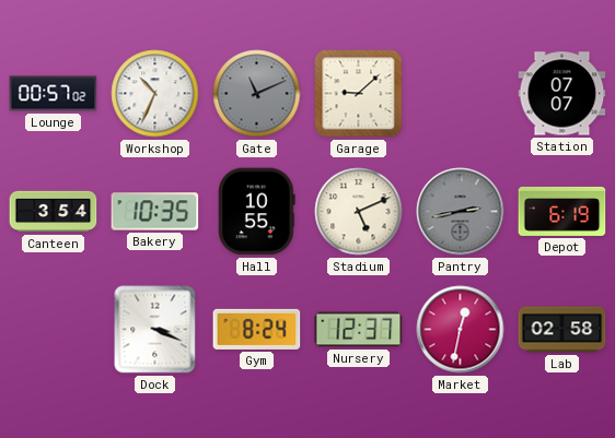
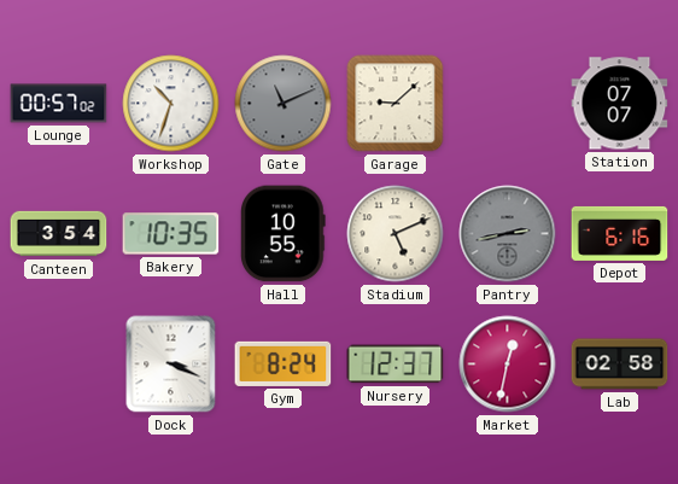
Workshop: 10:34 -> 10:33
Depot: 6:19 -> 6:16
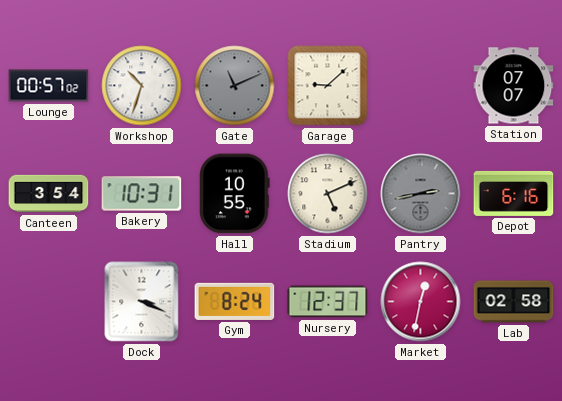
Bakery: 10:35 -> 10:31
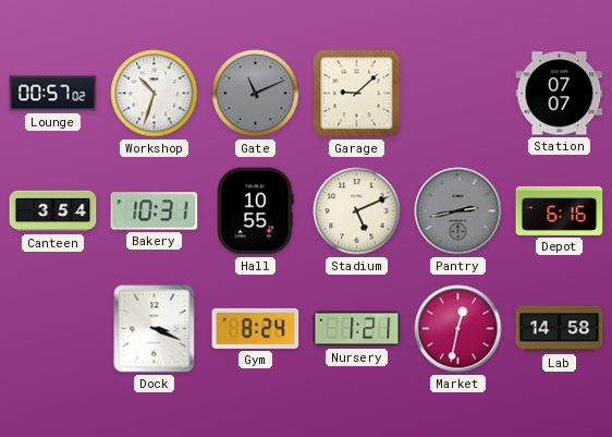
Nursery: 12:37 -> 1:21
Lab: 02:58 -> 14:58
